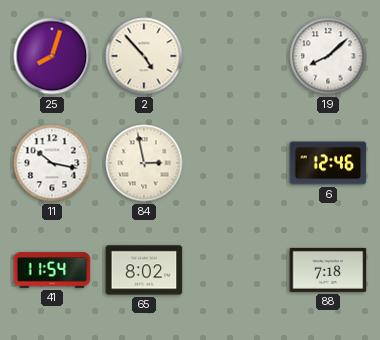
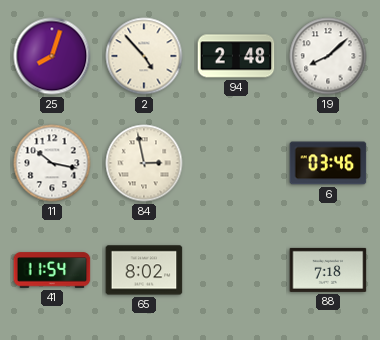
94: none -> 2:48
6: 12:46 -> 03:46
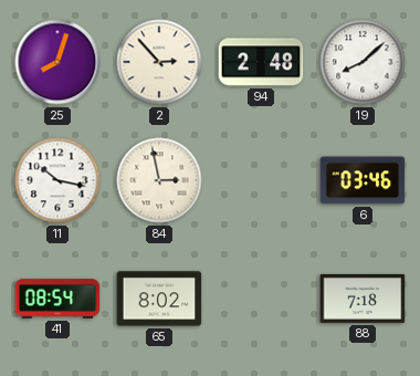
2: 4:53 -> 2:53
41: 11:54 -> 08:54
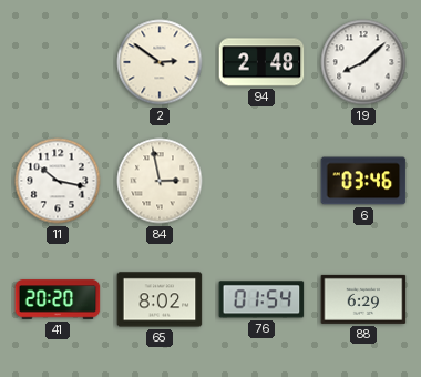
25: 8:03 -> none
2: 2:53 -> 2:51
41: 08:54 -> 20:20
76: none -> 01:54
88: 7:18 -> 6:29
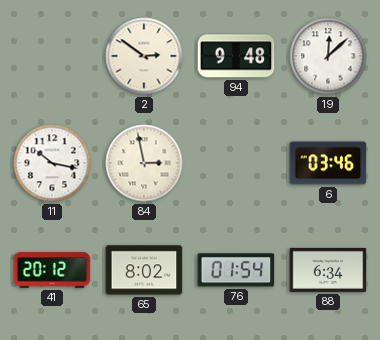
94: 2:48 -> 9:48
19: 8:08 -> 12:08
41: 20:20 -> 20:12
88: 6:29 -> 6:34
